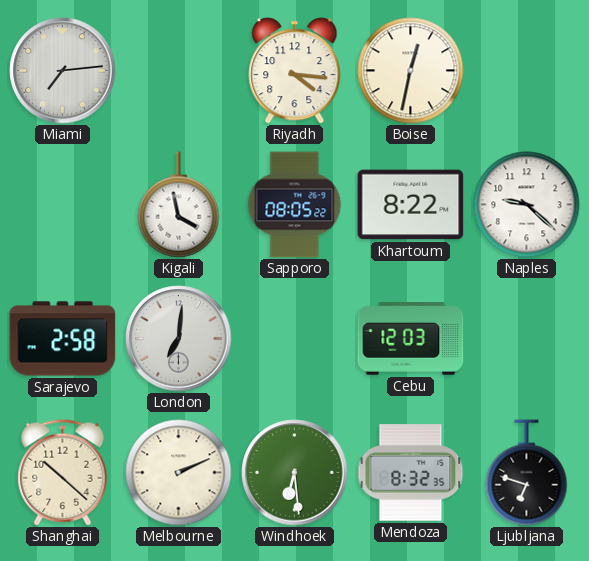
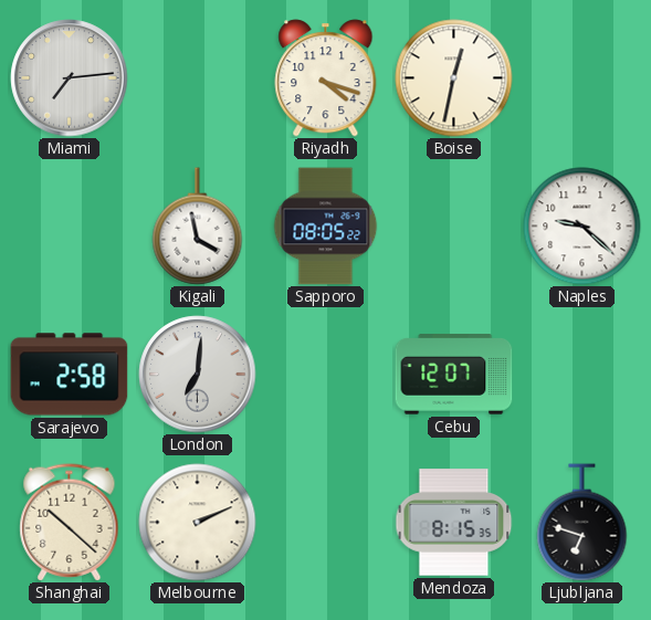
Riyadh: 4:16 -> 4:18
Khartoum: 8:22 -> none
Cebu: 12:03 -> 12:07
Windhoek: 6:29 -> none
Mendoza: 8:32 -> 8:15
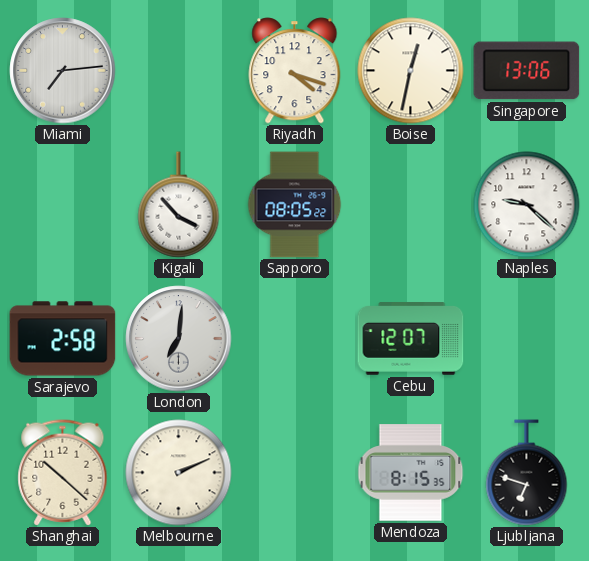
Singapore: none -> 13:06
Kigali: 3:58 -> 3:53
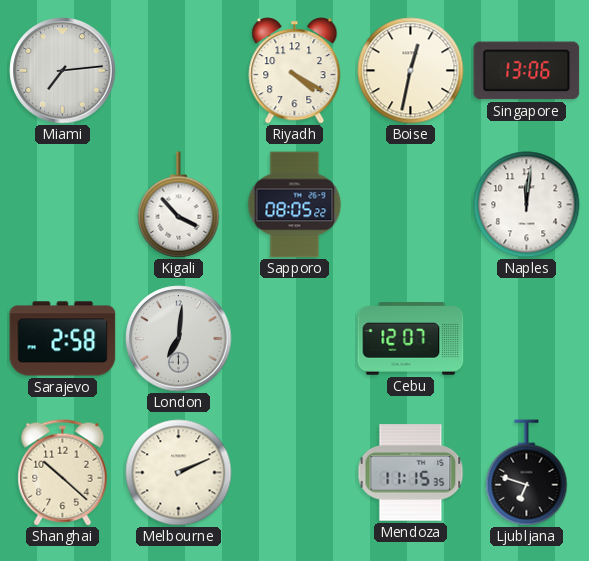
Riyadh: 4:18 -> 4:20
Naples: 9:22 -> 12:01
Mendoza: 8:15 -> 11:15
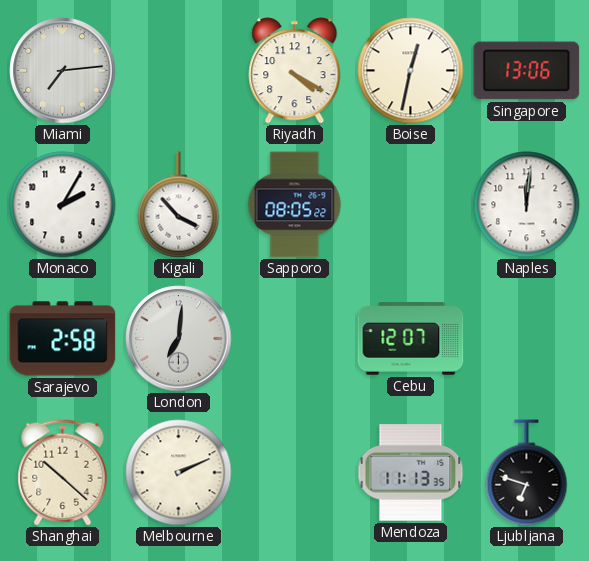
Monaco: none -> 2:05
Mendoza: 11:15 -> 11:13
